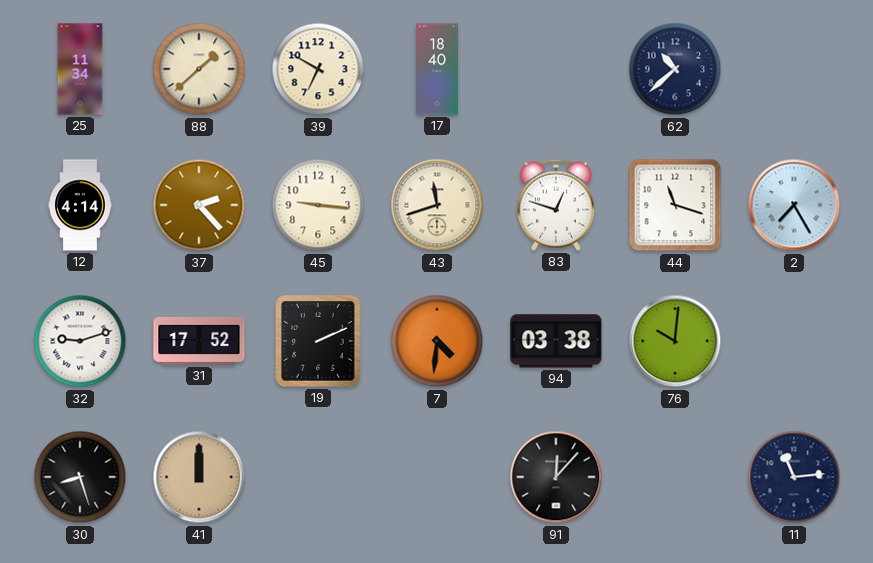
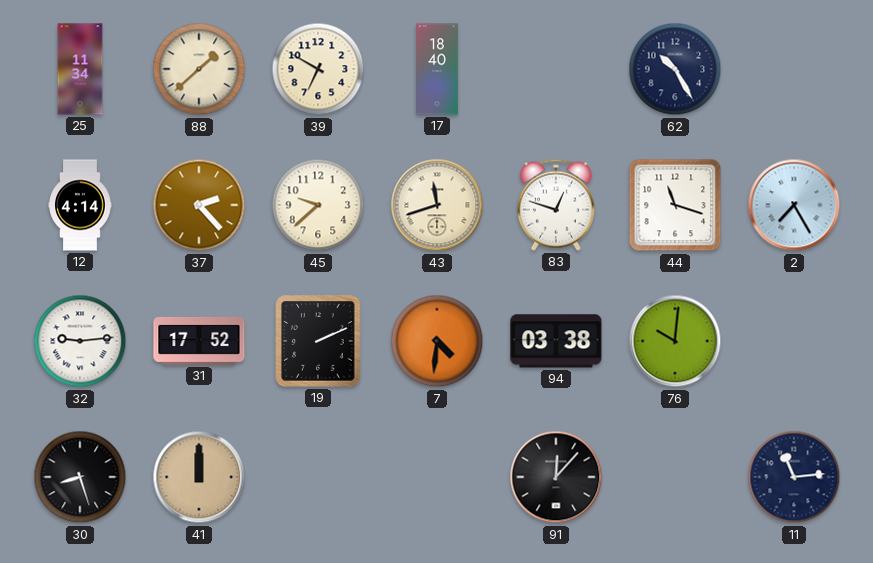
62: 10:38 -> 10:25
45: 9:16 -> 9:38
32: 9:12 -> 9:14
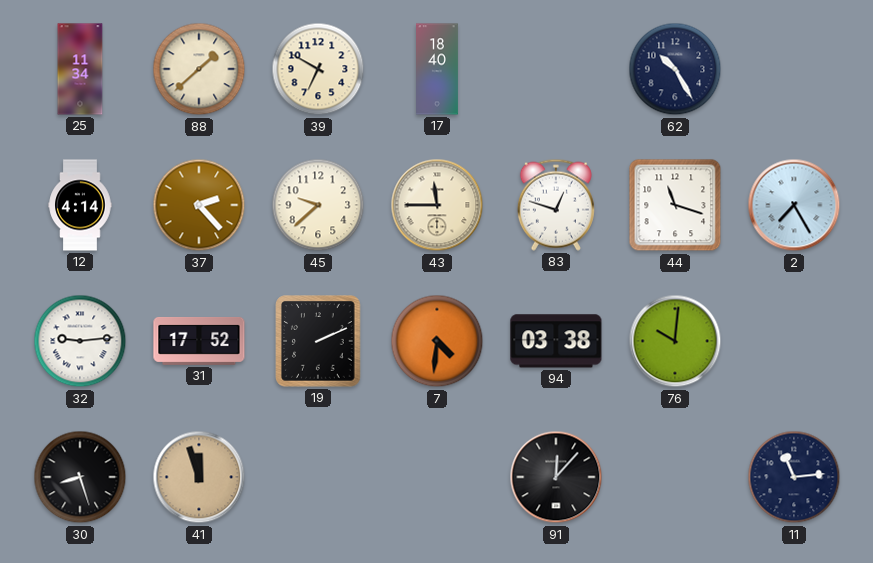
43: 11:42 -> 11:45
41: 12:00 -> 11:57
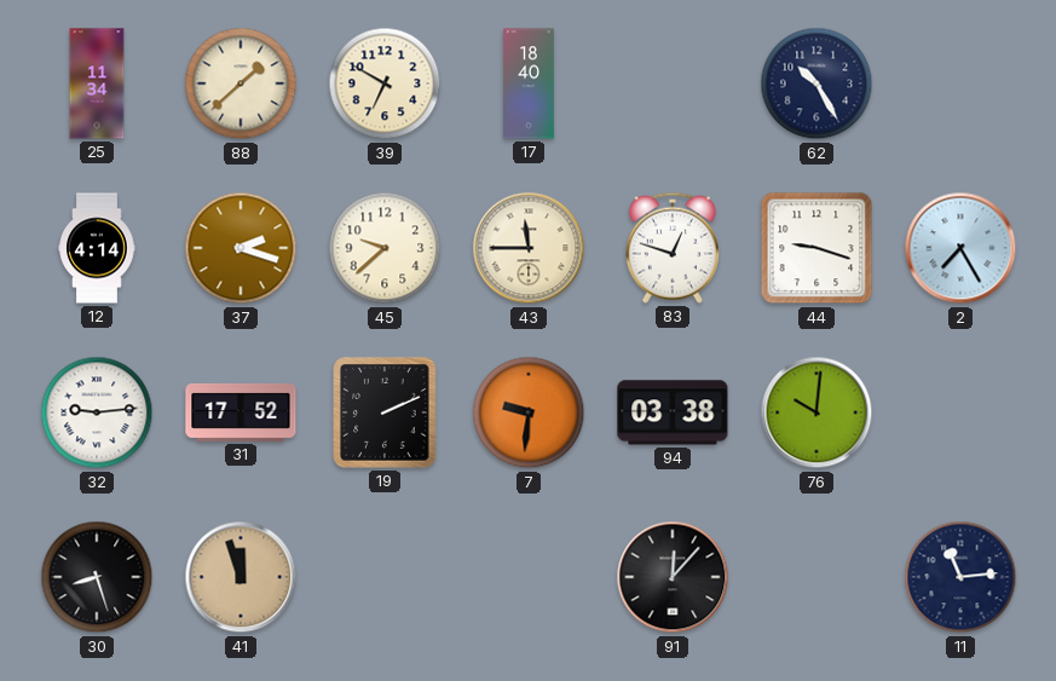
37: 2:23 -> 2:18
44: 11:18 -> 9:18
7: 4:31 -> 9:31
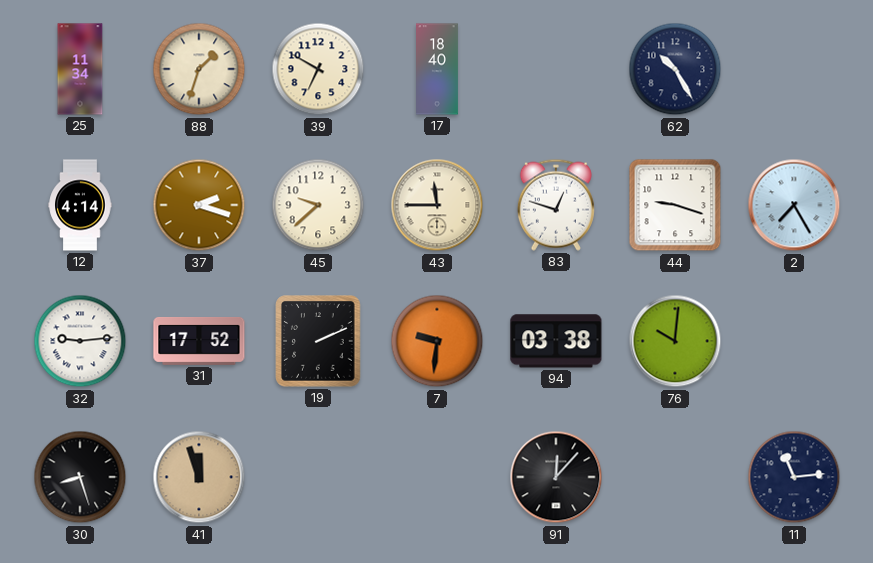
88: 1:38 -> 1:33
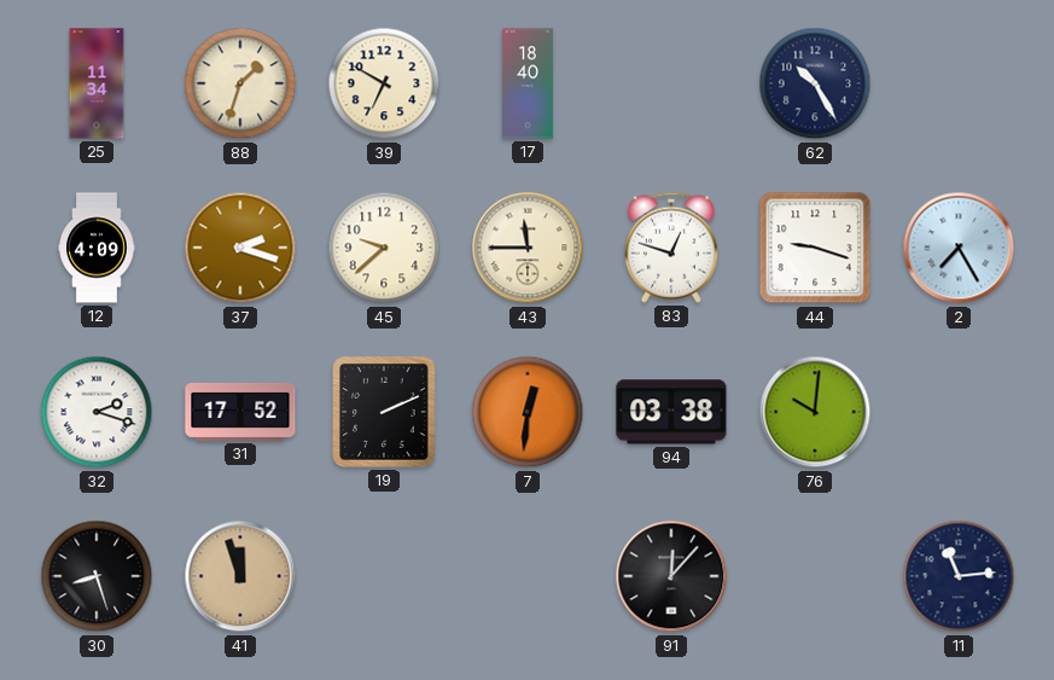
12: 4:14 -> 4:09
32: 9:14 -> 2:18
7: 9:31 -> 12:31
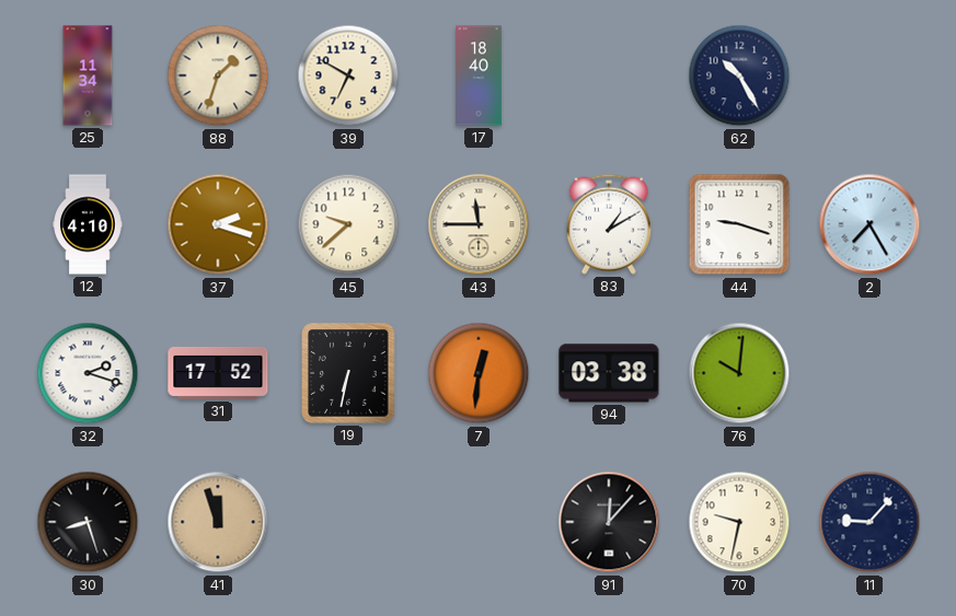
12: 4:09 -> 4:10
83: 12:48 -> 1:10
19: 2:11 -> 6:32
70: none -> 9:32
11: 11:14 -> 9:07
